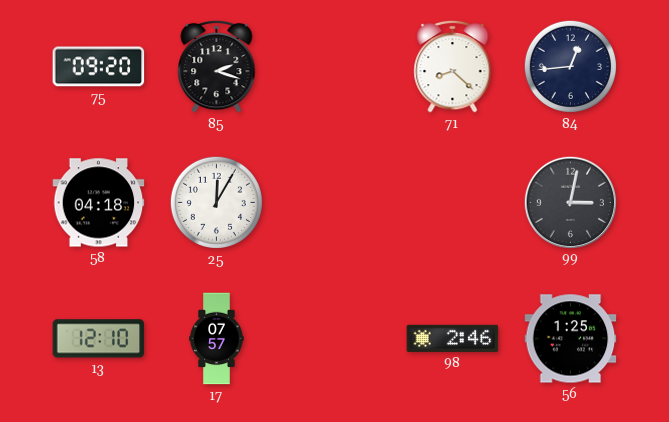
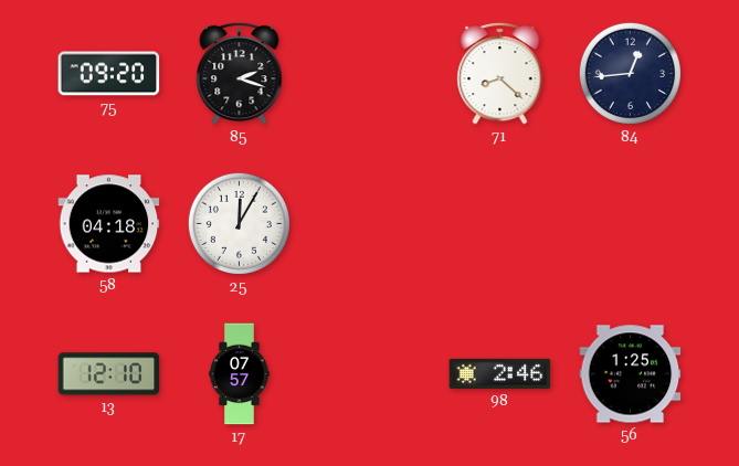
99: 3:02 -> none
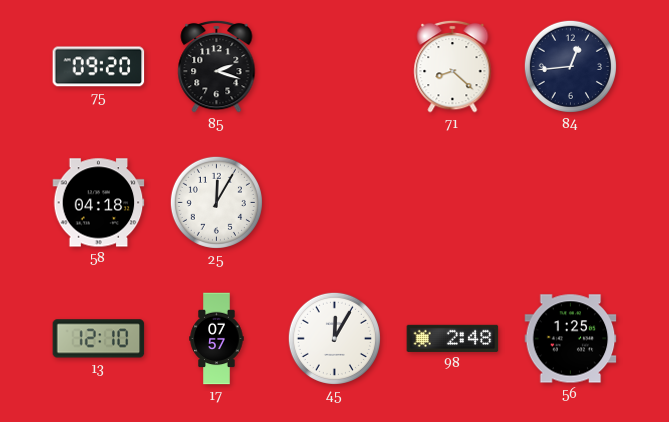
45: none -> 12:05
98: 2:46 -> 2:48
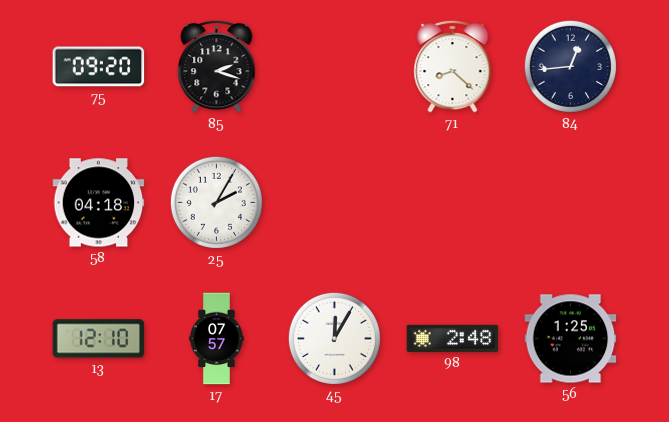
25: 12:05 -> 2:05
